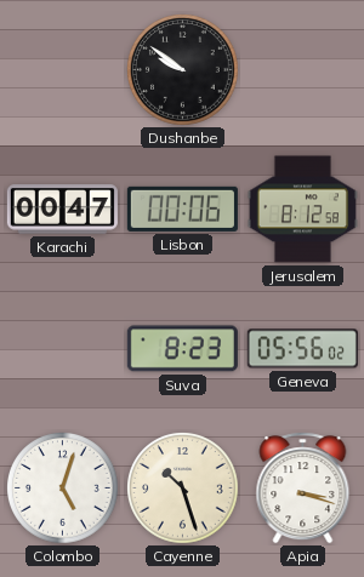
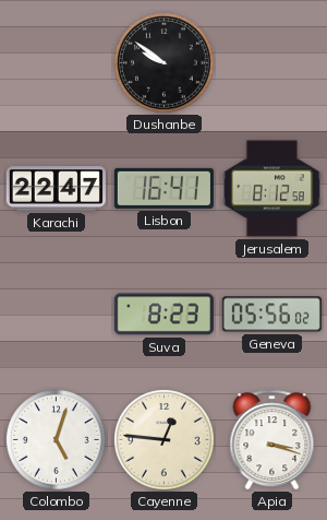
Karachi: 00:47 -> 22:47
Lisbon: 00:06 -> 16:41
Cayenne: 10:27 -> 12:46
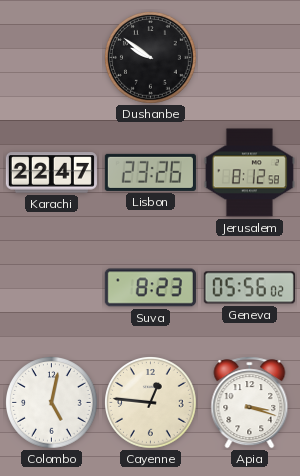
Lisbon: 16:41 -> 23:26
Colombo: 5:03 -> 5:02
